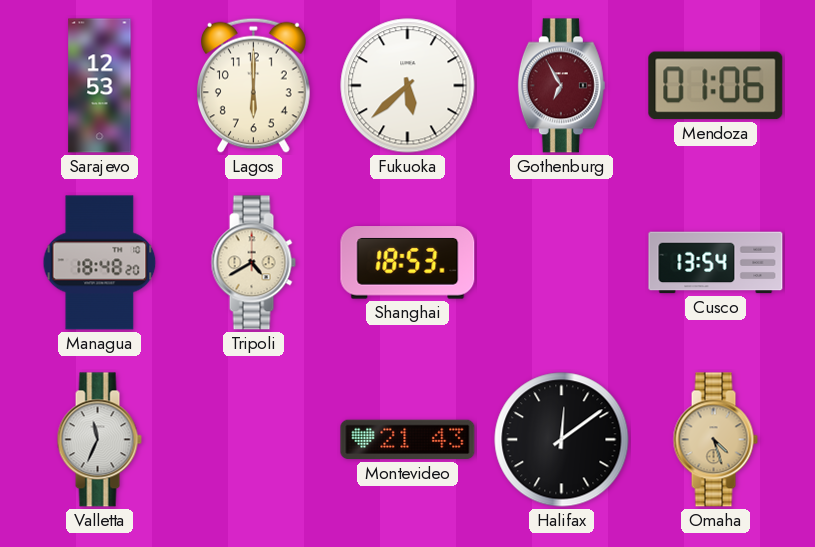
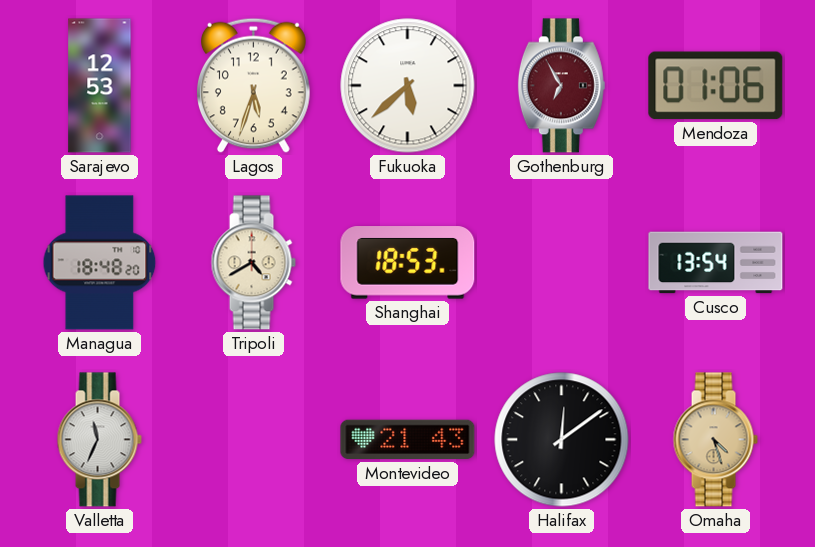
Lagos: 6:00 -> 5:33
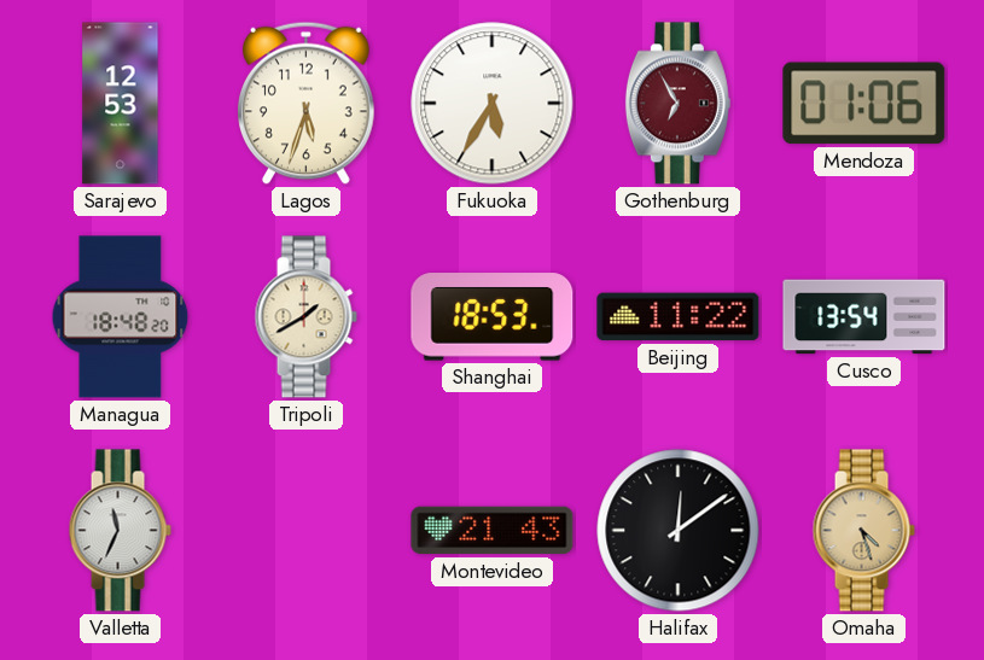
Fukuoka: 5:38 -> 5:35
Tripoli: 4:40 -> 1:40
Beijing: none -> 11:22
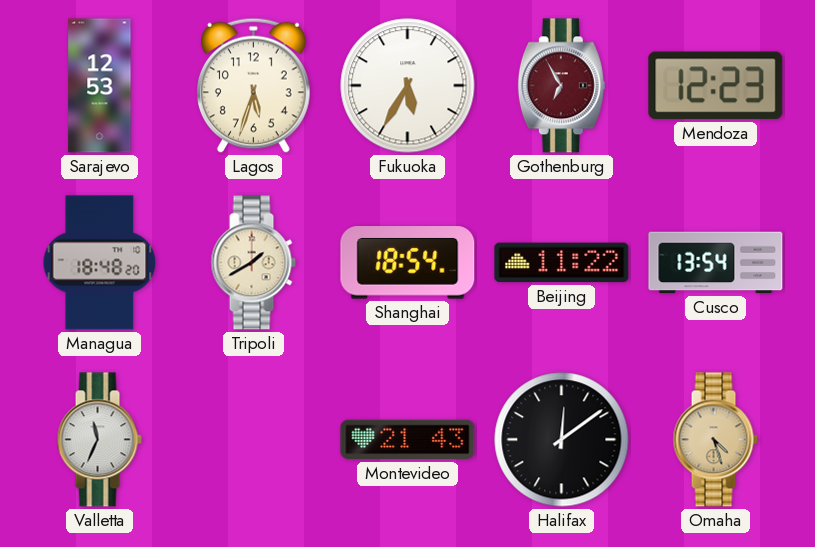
Mendoza: 01:06 -> 12:23
Shanghai: 18:53 -> 18:54
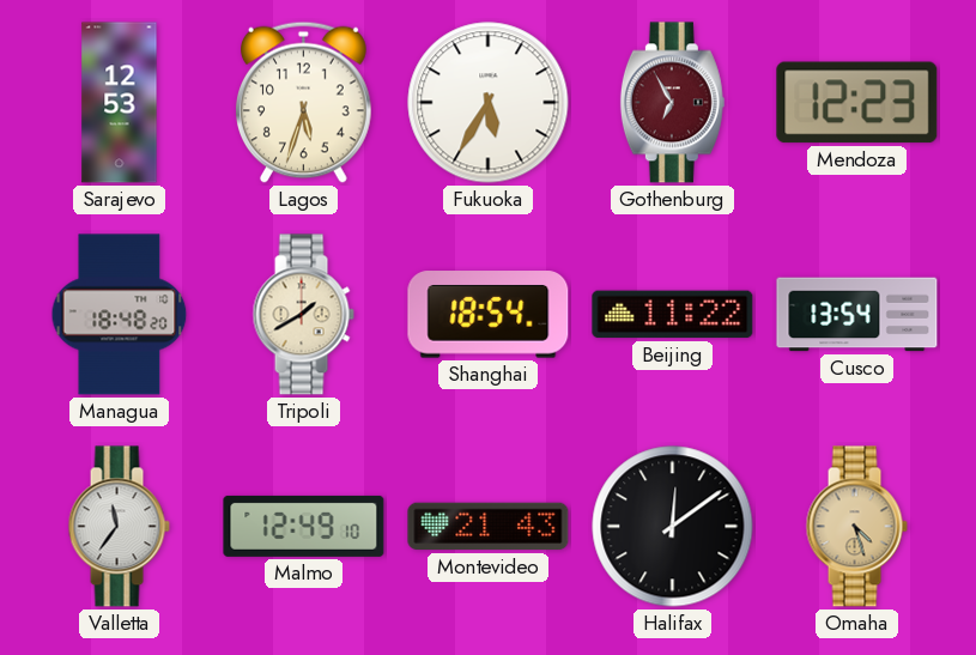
Valletta: 11:34 -> 11:36
Malmo: none -> 12:49
